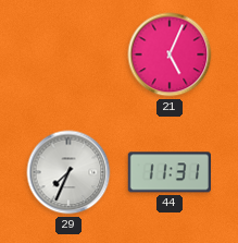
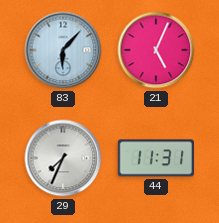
83: none -> 6:07
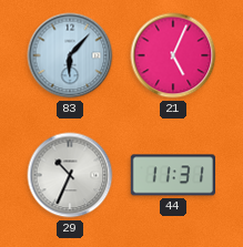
29: 7:34 -> 10:34
